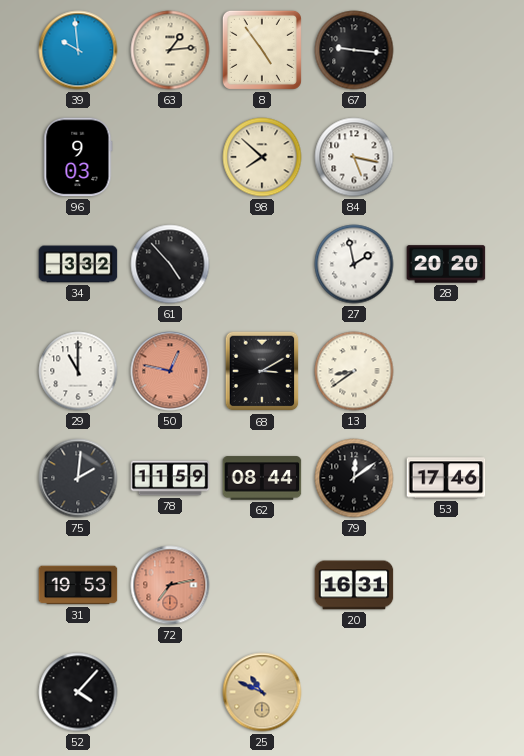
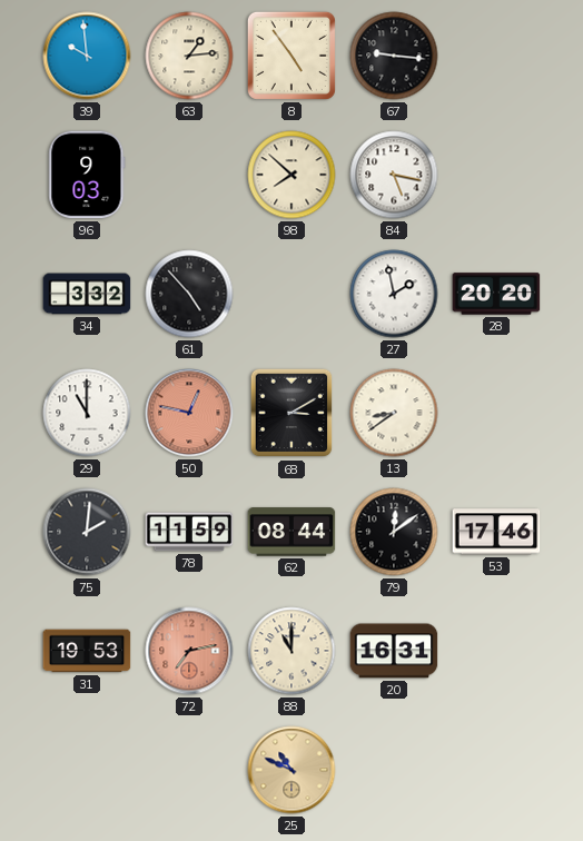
88: none -> 11:00
52: 4:07 -> none
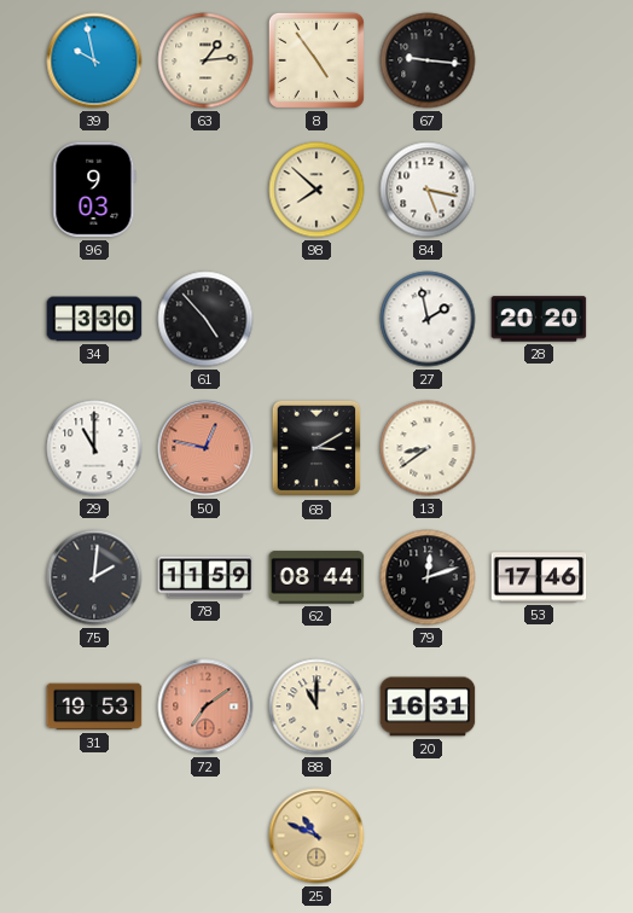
39: 9:59 -> 9:58
34: 3:32 -> 3:30
79: 12:09 -> 12:12
72: 7:13 -> 7:09
